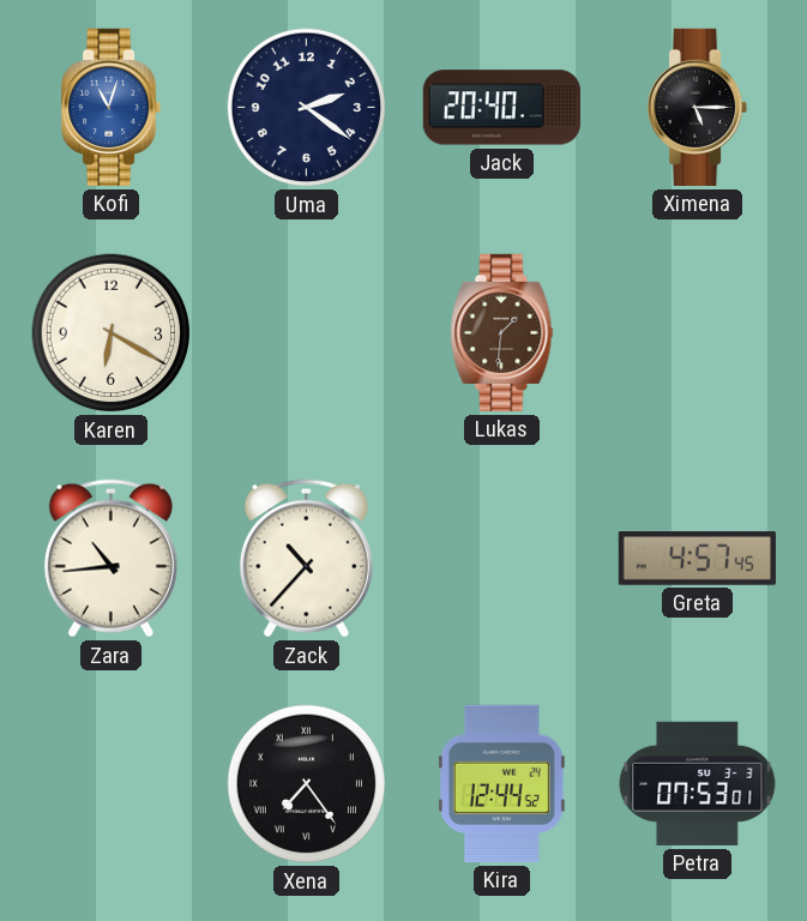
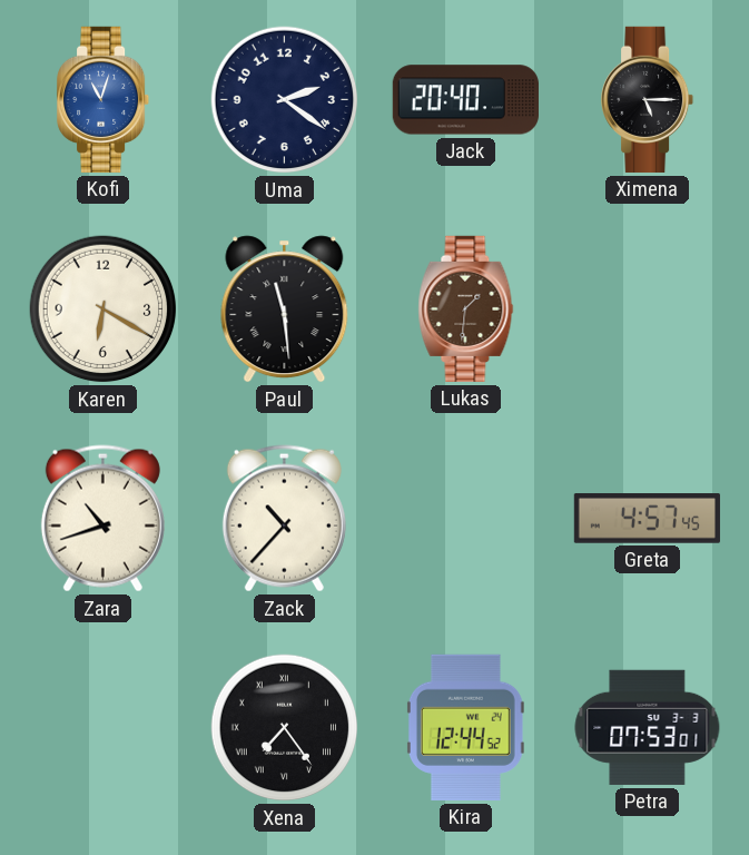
Paul: none -> 11:29
Zara: 10:44 -> 10:42
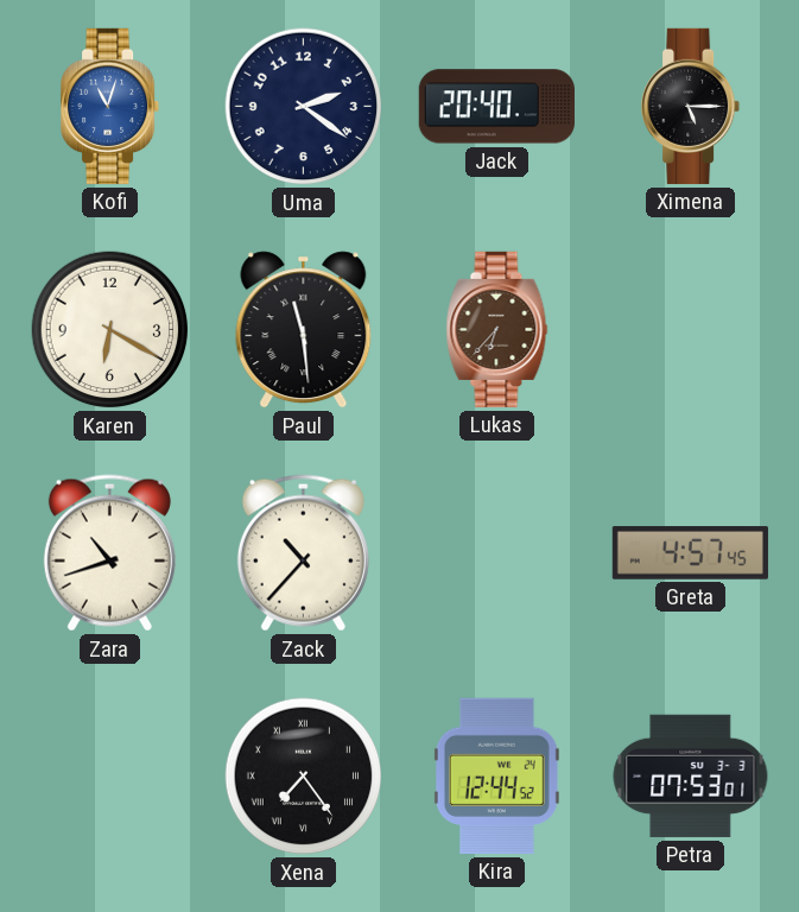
Lukas: 1:31 -> 6:37
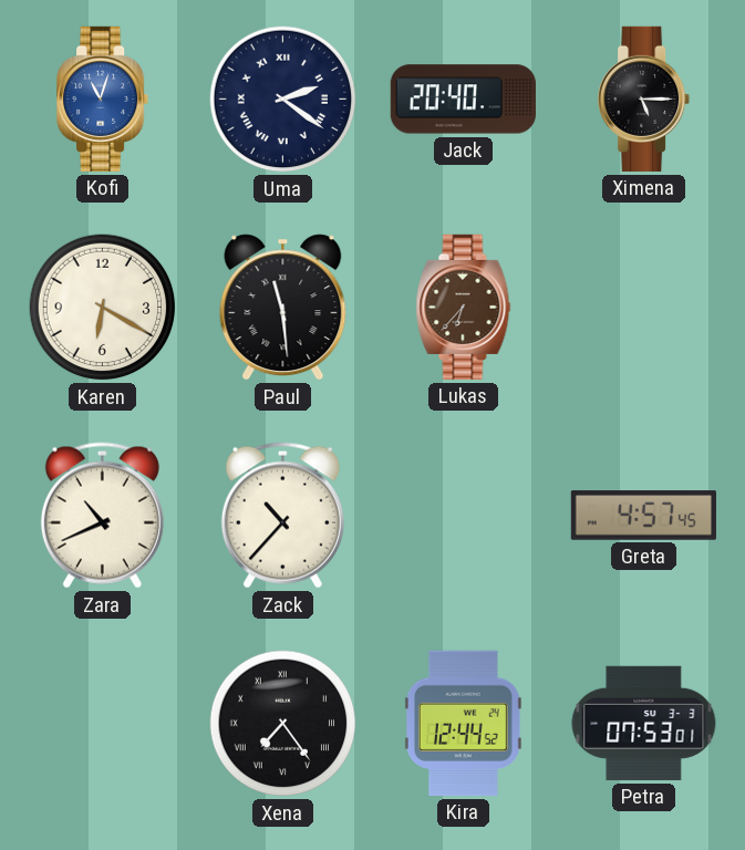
Uma numerals: Arabic -> Roman
Zara: 10:42 -> 10:41
